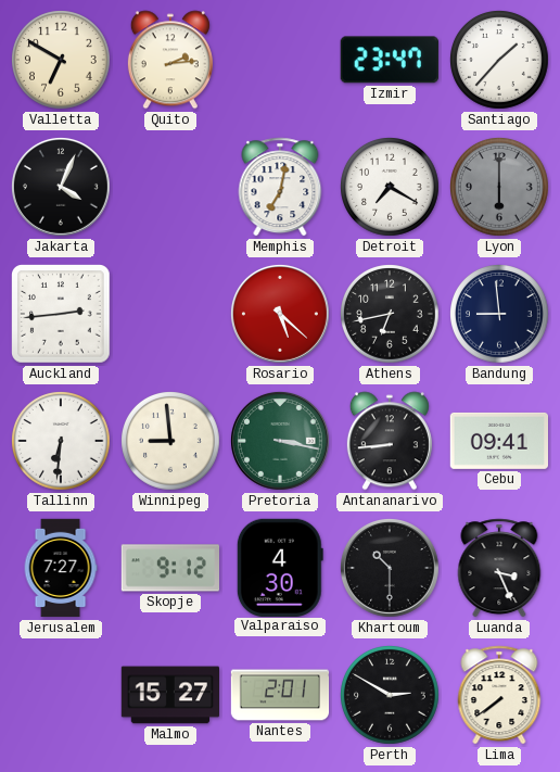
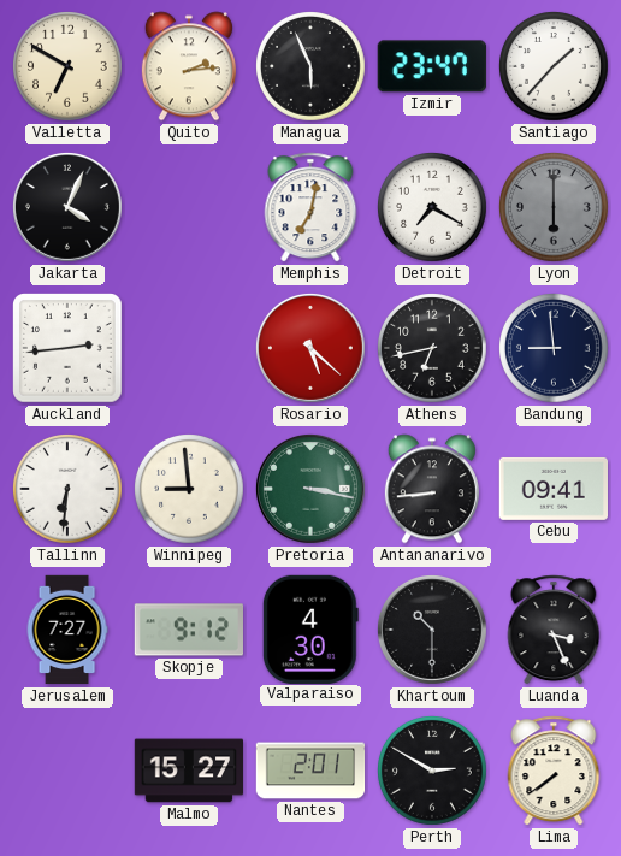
Managua: none -> 5:56
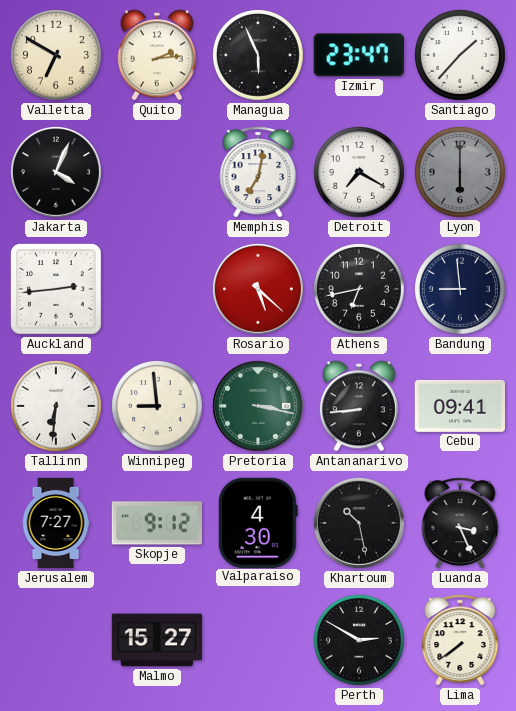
Khartoum: 10:30 -> 10:28
Nantes: 2:01 -> none
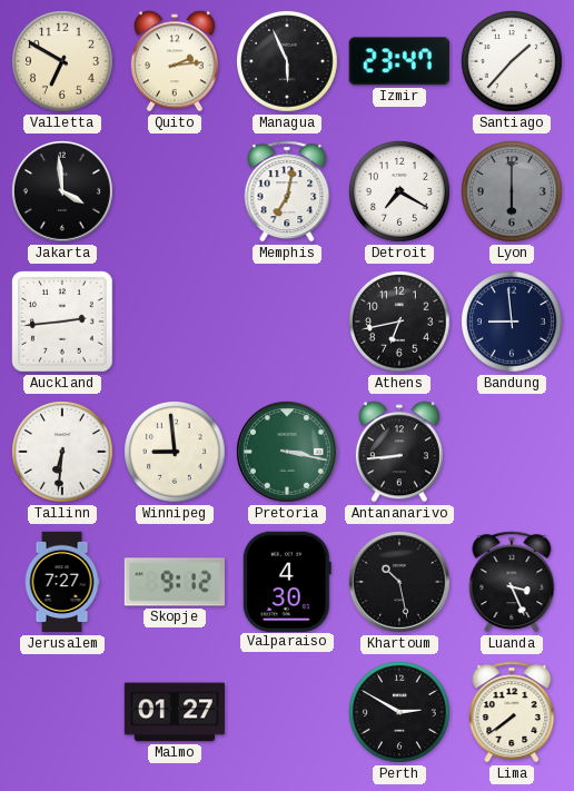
Jakarta: 4:04 -> 3:59
Rosario: 5:22 -> none
Cebu: 09:41 -> none
Malmo: 15:27 -> 01:27
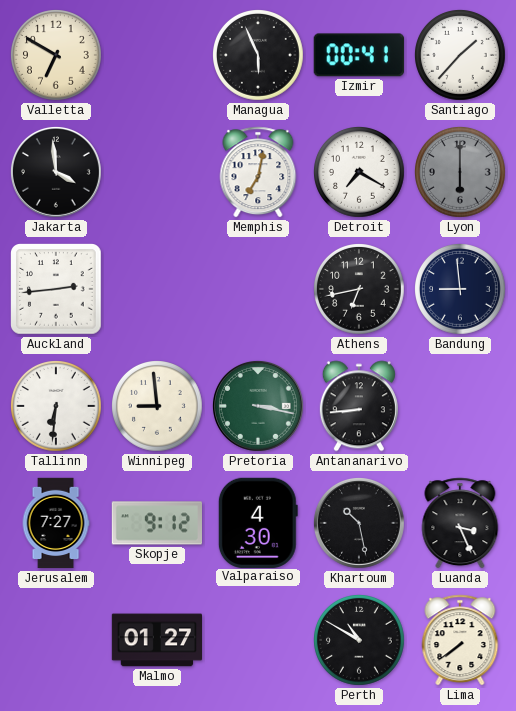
Quito: 2:14 -> none
Izmir: 23:47 -> 00:41
Perth: 2:50 -> 10:50
